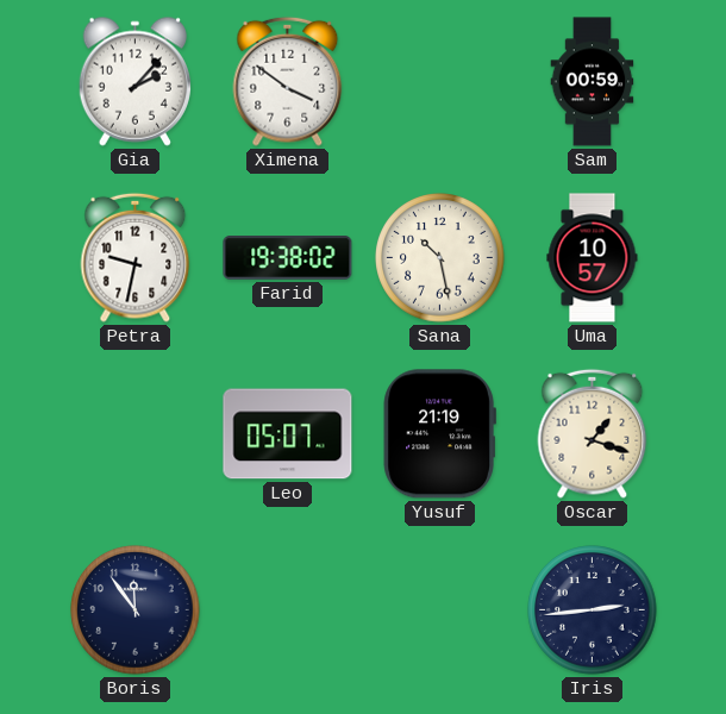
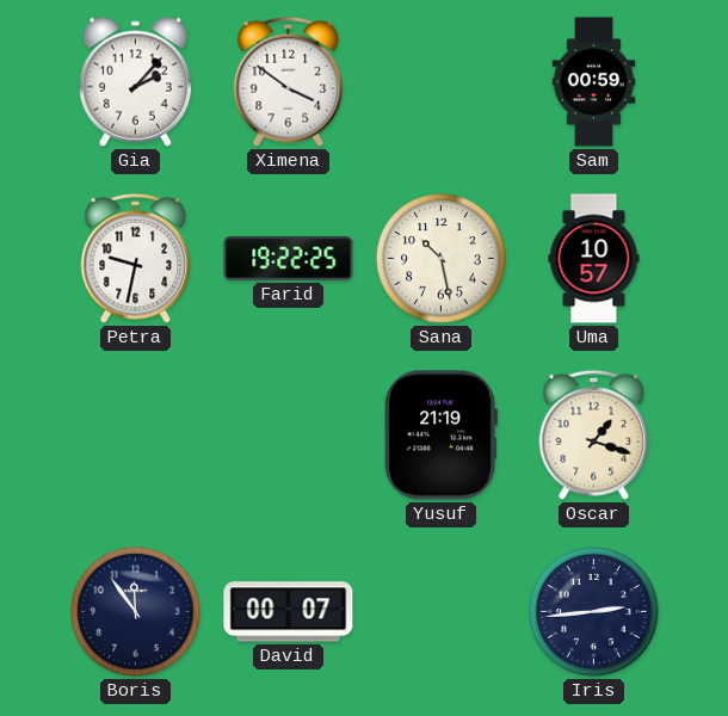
Farid: 19:38 -> 19:22
Leo: 05:07 -> none
David: none -> 00:07
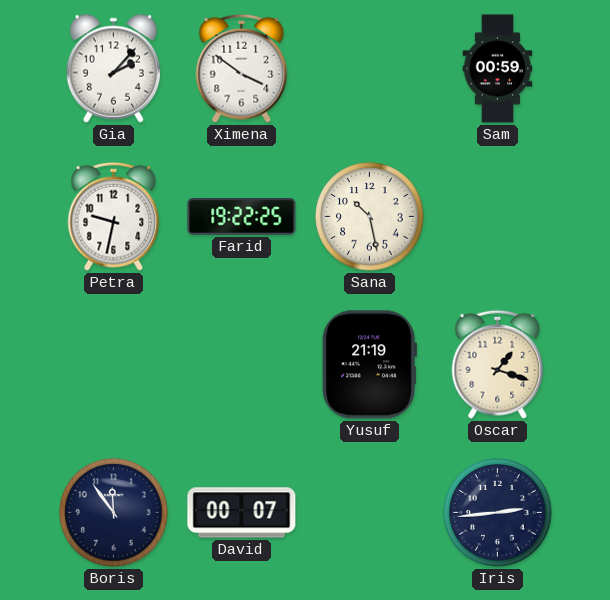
Uma: 10:57 -> none
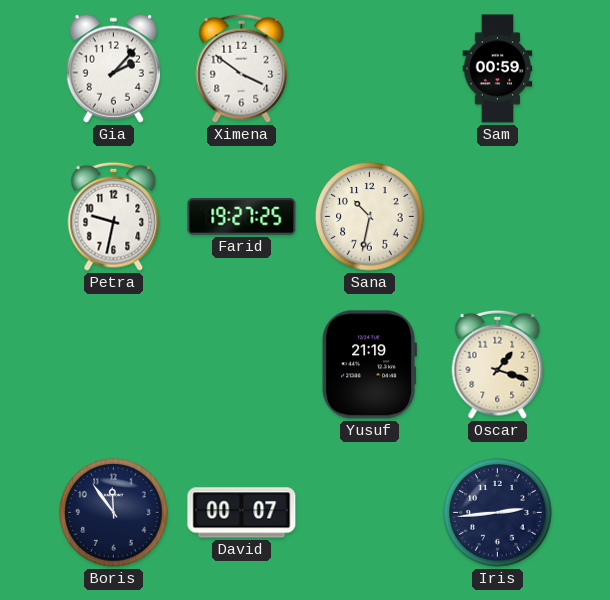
Farid: 19:22 -> 19:27
Sana: 10:28 -> 10:32
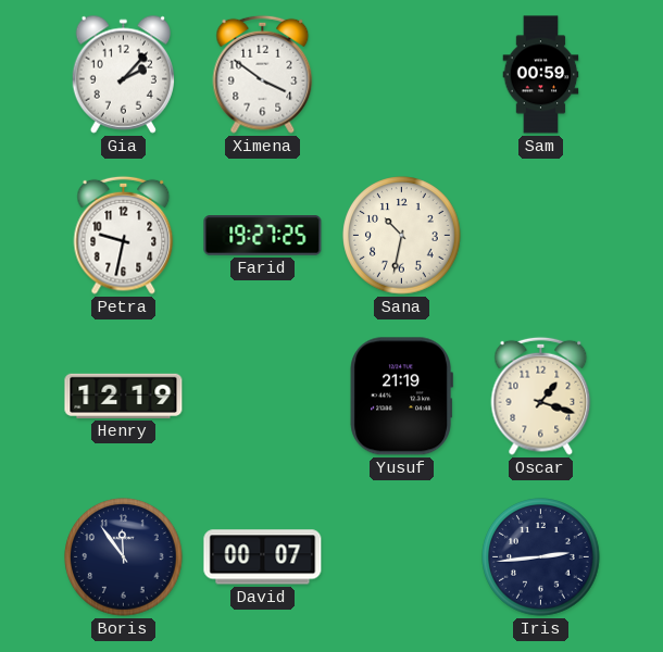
Henry: none -> 12:19
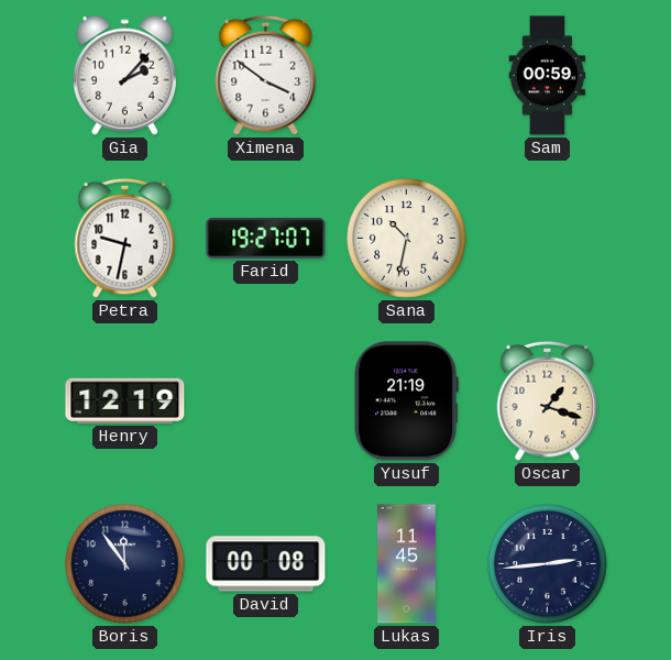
Farid: 19:27:25 -> 19:27:07
David: 00:07 -> 00:08
Lukas: none -> 11:45
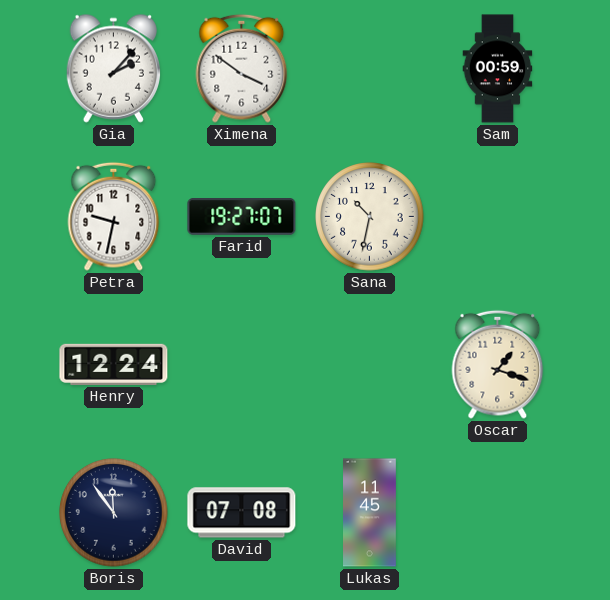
Henry: 12:19 -> 12:24
Yusuf: 21:19 -> none
David: 00:08 -> 07:08
Iris: 2:44 -> none
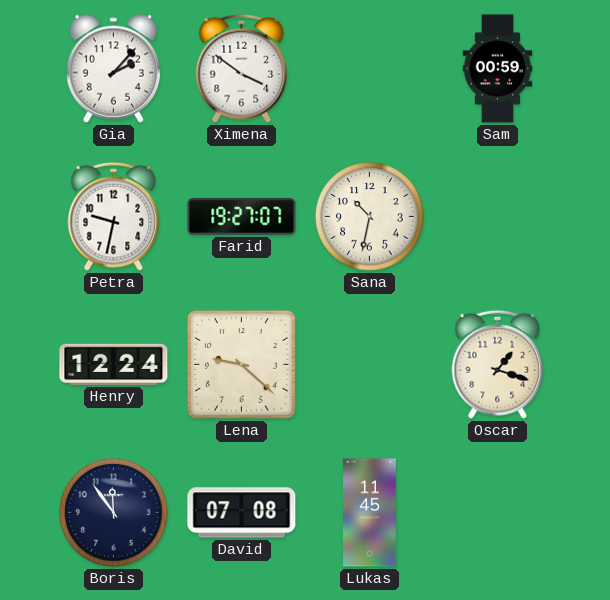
Lena: none -> 9:22
